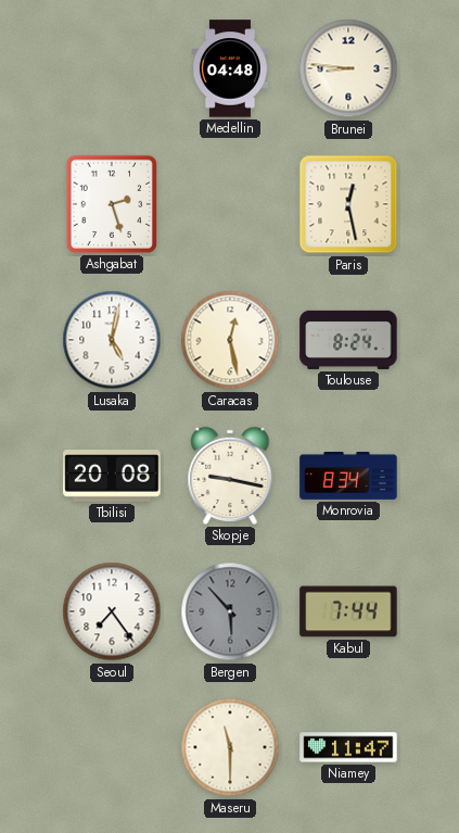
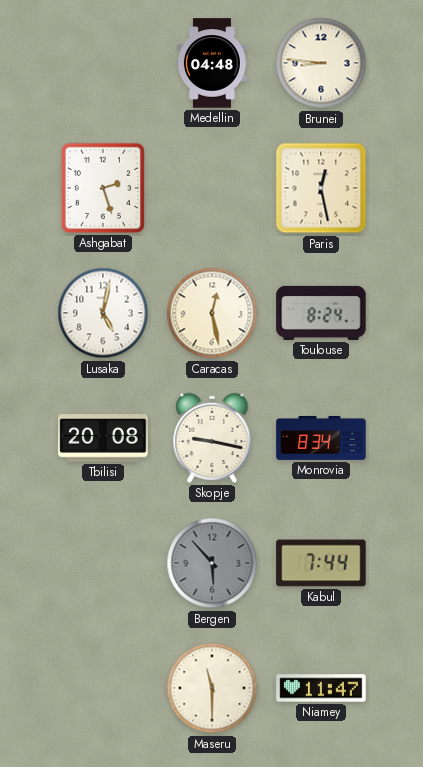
Seoul: 7:24 -> none
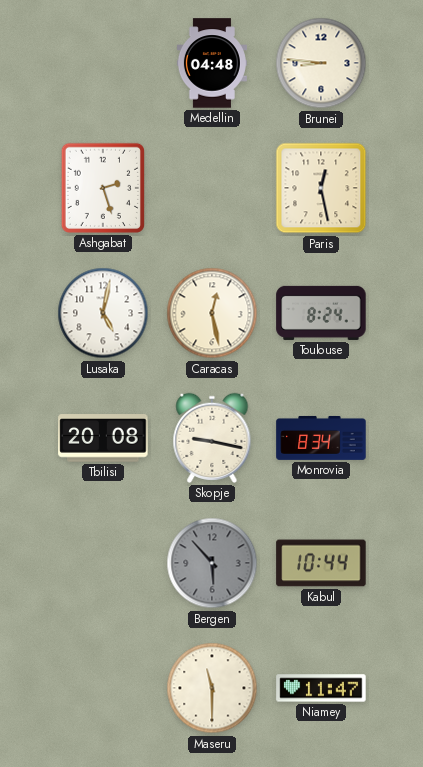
Kabul: 7:44 -> 10:44
